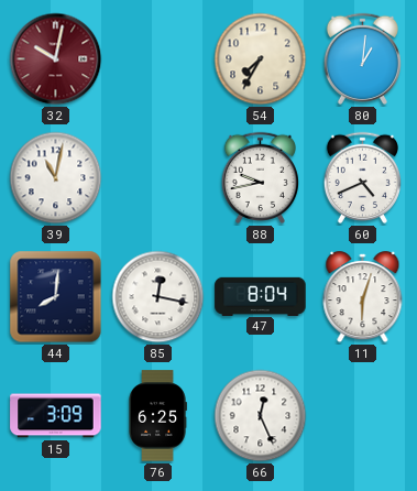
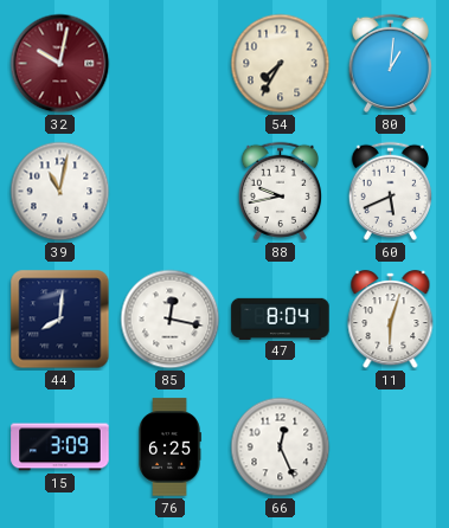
60: 4:41 -> 5:41
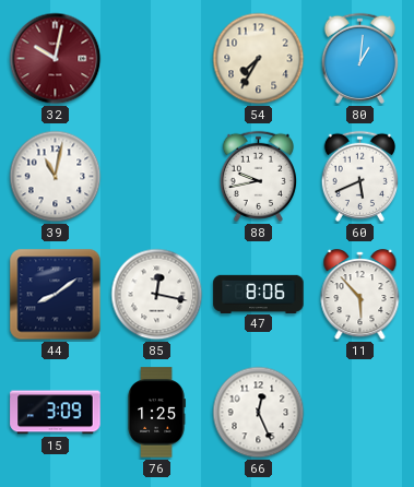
44: 8:01 -> 8:09
47: 8:04 -> 8:06
11: 6:03 -> 5:53
76: 6:25 -> 1:25
